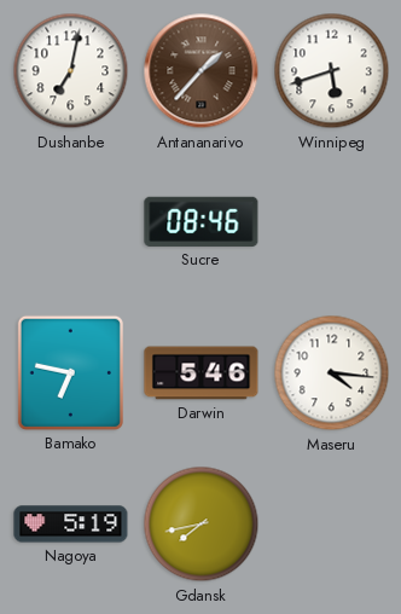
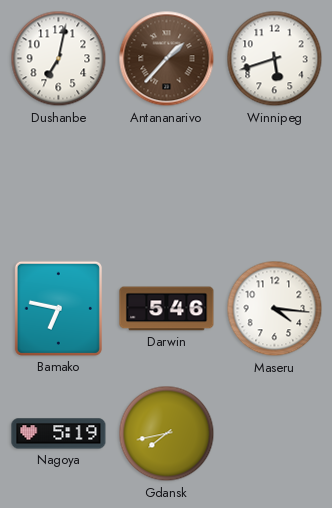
Sucre: 08:46 -> none
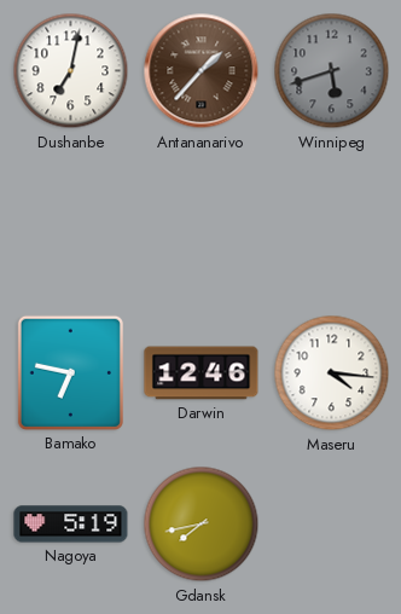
Winnipeg dial: white -> grey
Darwin: 5:46 -> 12:46
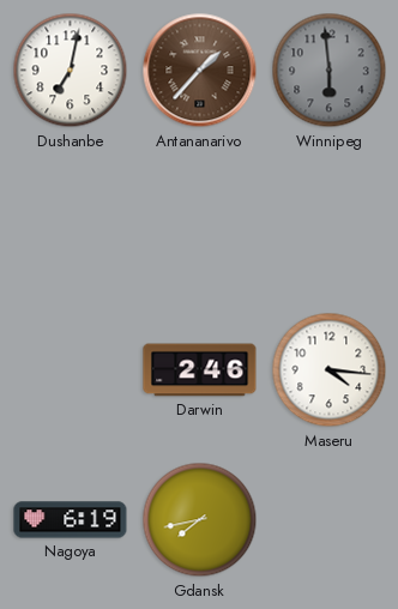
Winnipeg: 5:42 -> 5:59
Bamako: 6:47 -> none
Darwin: 12:46 -> 2:46
Nagoya: 5:19 -> 6:19
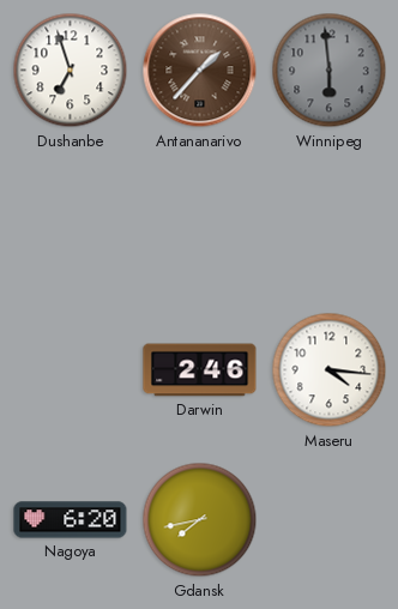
Dushanbe: 7:02 -> 6:57
Nagoya: 6:19 -> 6:20
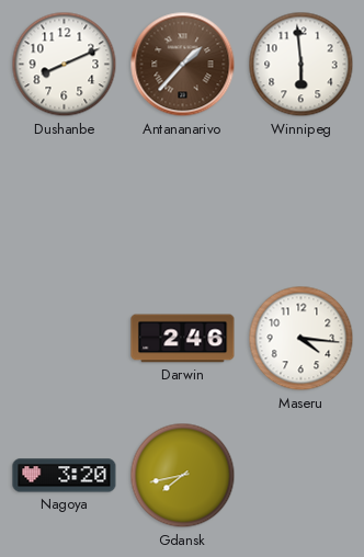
Dushanbe: 6:57 -> 8:11
Winnipeg dial: grey -> white
Nagoya: 6:20 -> 3:20
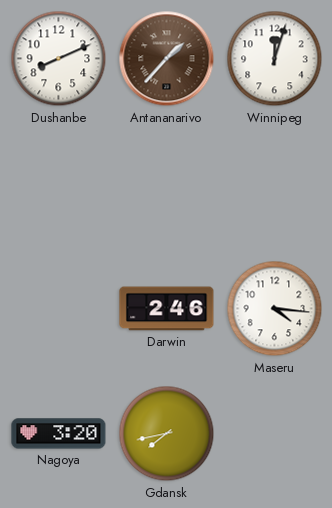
Winnipeg: 5:59 -> 12:03
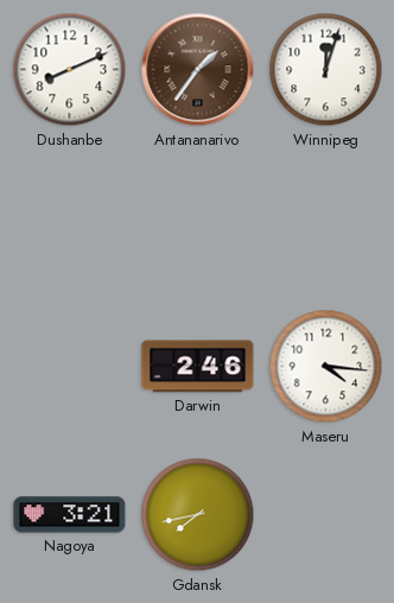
Antananarivo: 1:37 -> 1:36
Nagoya: 3:20 -> 3:21
